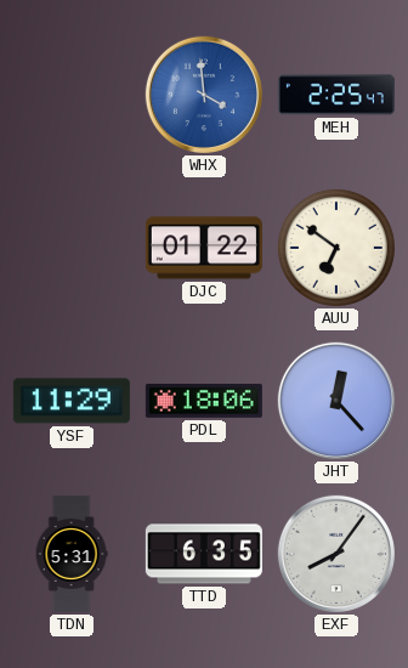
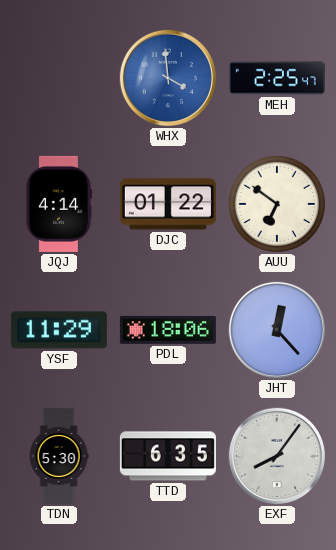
JQJ: none -> 4:14
TDN: 5:31 -> 5:30
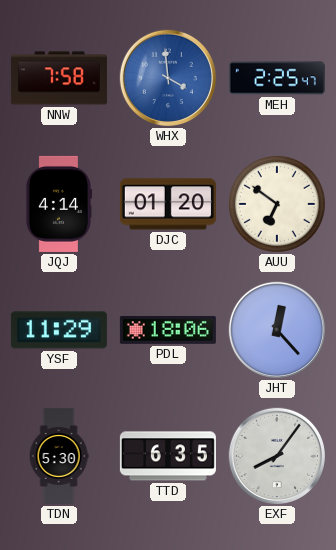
NNW: none -> 7:58
DJC: 01:22 -> 01:20
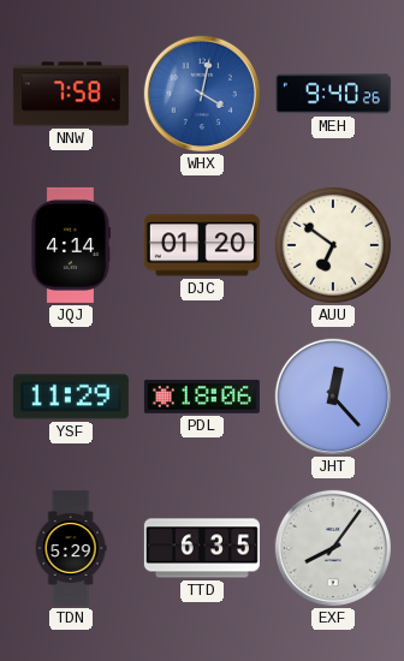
WHX: 3:59 -> 4:02
MEH: 2:25 -> 9:40
TDN: 5:30 -> 5:29
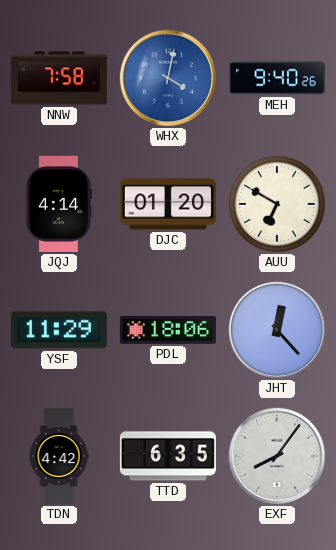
AUU: 6:51 -> 6:50
TDN: 5:29 -> 4:42
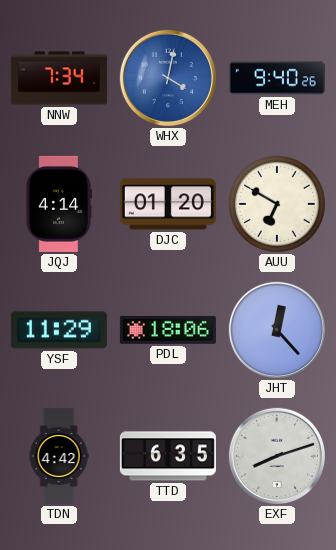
NNW: 7:58 -> 7:34
EXF: 8:06 -> 8:12
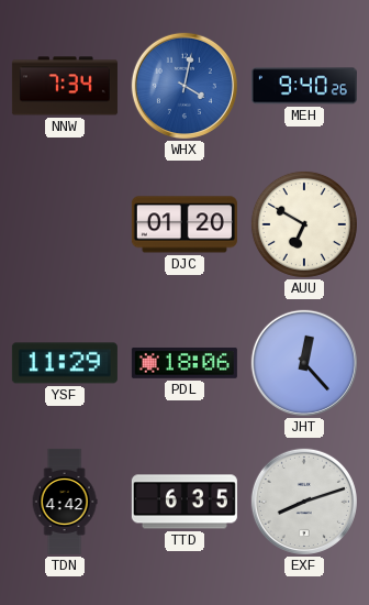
JQJ: 4:14 -> none
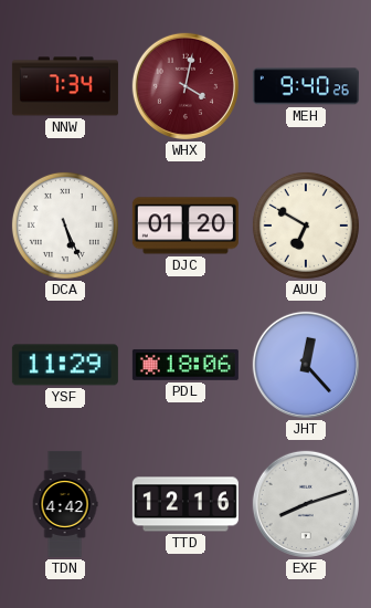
WHX dial: blue -> burgundy
DCA: none -> 5:26
TTD: 6:35 -> 12:16
